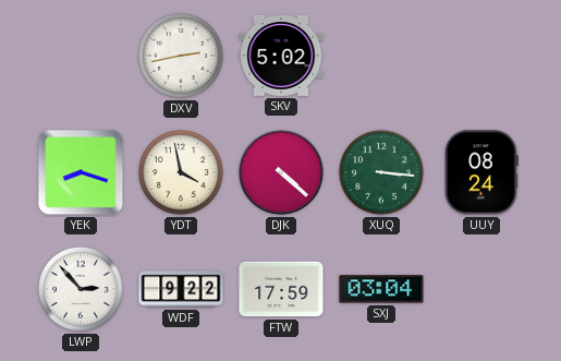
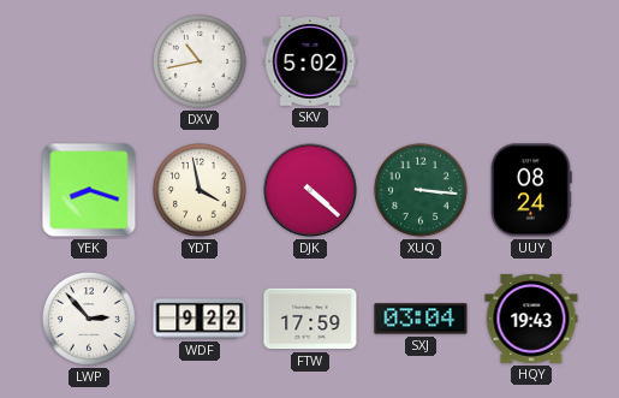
DXV: 2:43 -> 10:43
HQY: none -> 19:43
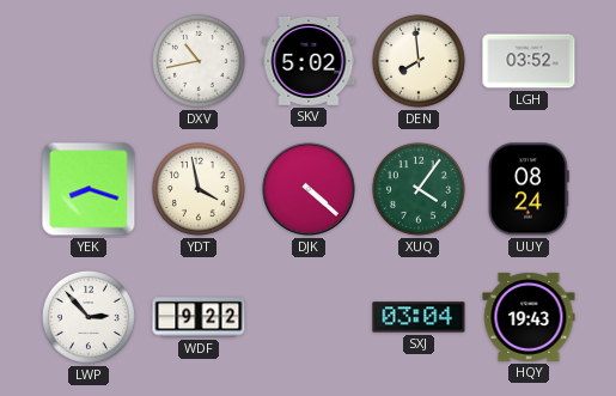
DEN: none -> 7:59
LGH: none -> 03:52
XUQ: 3:16 -> 4:06
FTW: 17:59 -> none
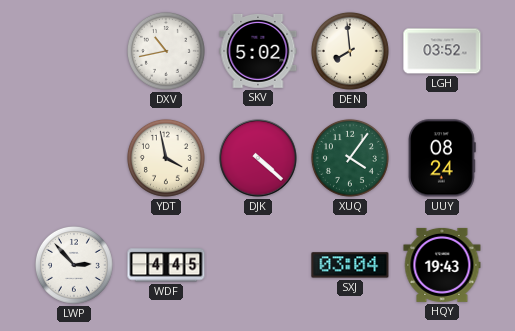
YEK: 8:18 -> none
WDF: 9:22 -> 4:45
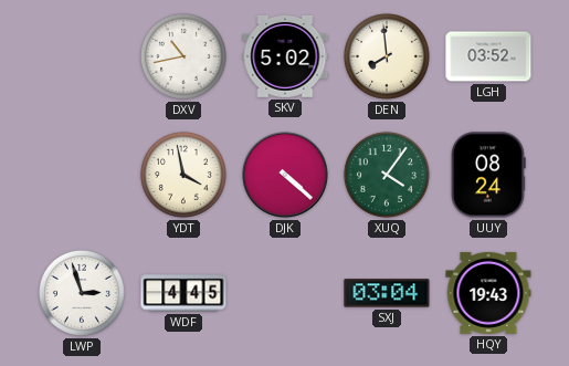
LWP: 2:53 -> 2:57
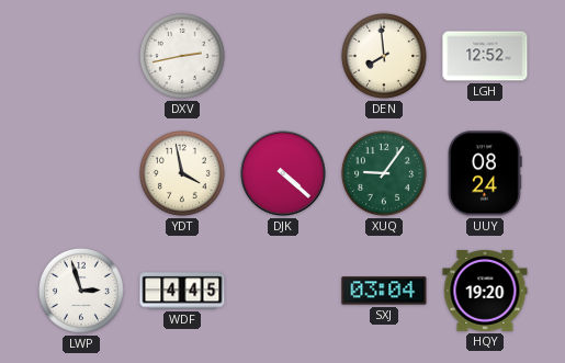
DXV: 10:43 -> 2:43
SKV: 5:02 -> none
LGH: 03:52 -> 12:52
XUQ: 4:06 -> 9:06
HQY: 19:43 -> 19:20
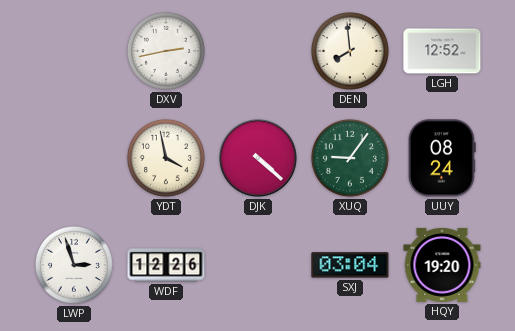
WDF: 4:45 -> 12:26
